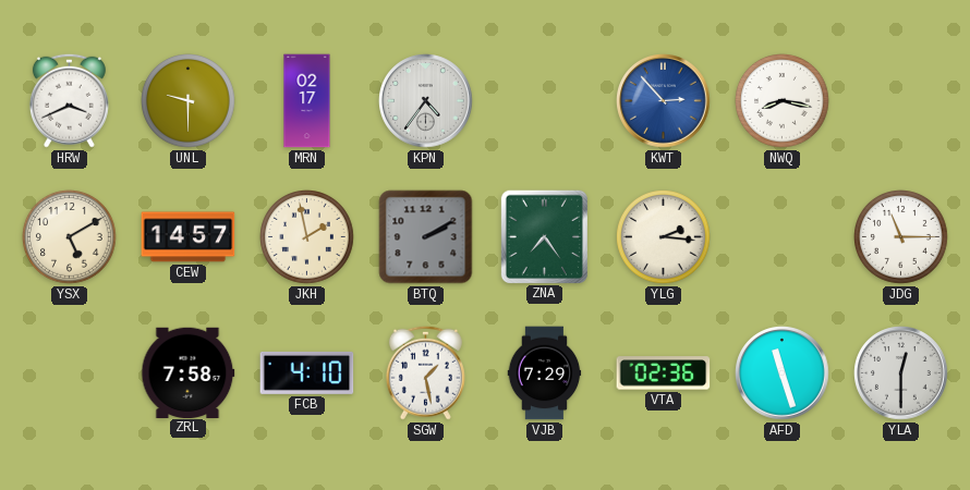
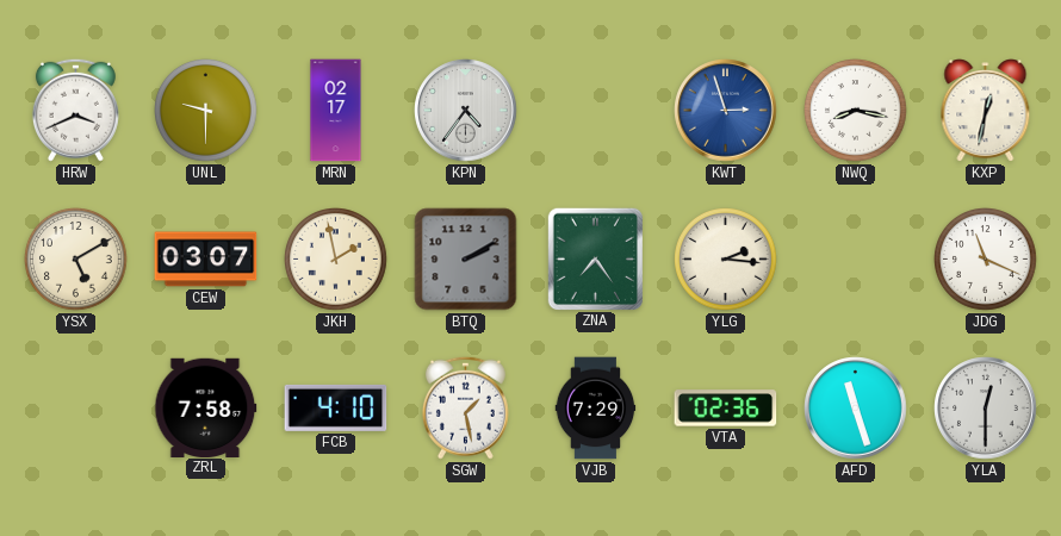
KWT: 2:53 -> 2:57
KXP: none -> 12:32
CEW: 14:57 -> 03:07
JDG: 11:15 -> 11:19
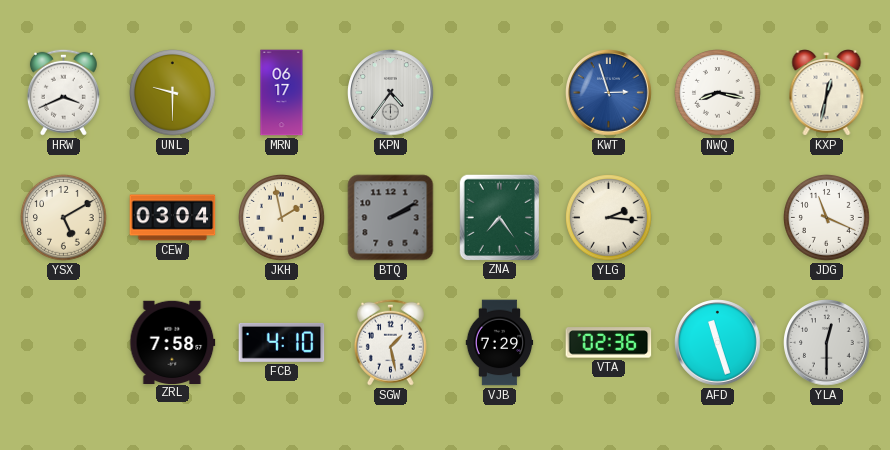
MRN: 02:17 -> 06:17
CEW: 03:07 -> 03:04
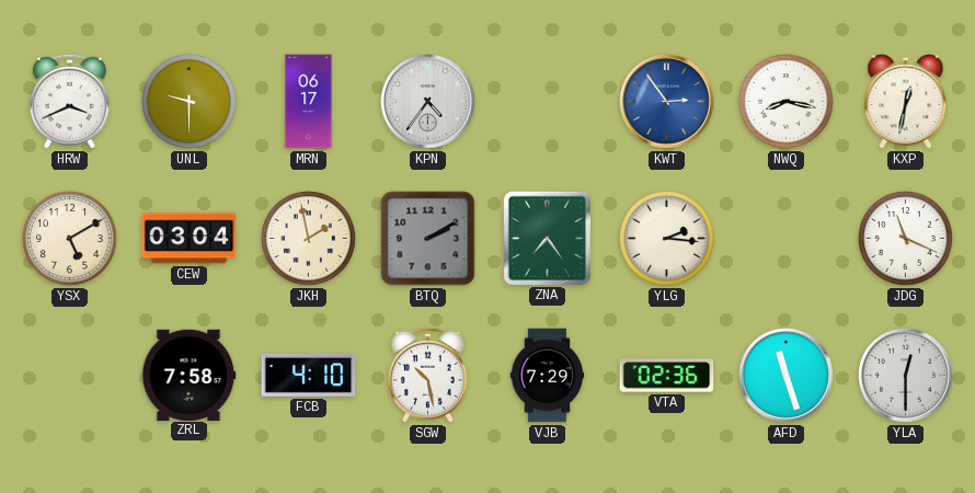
KWT: 2:57 -> 2:54
SGW: 1:28 -> 10:28
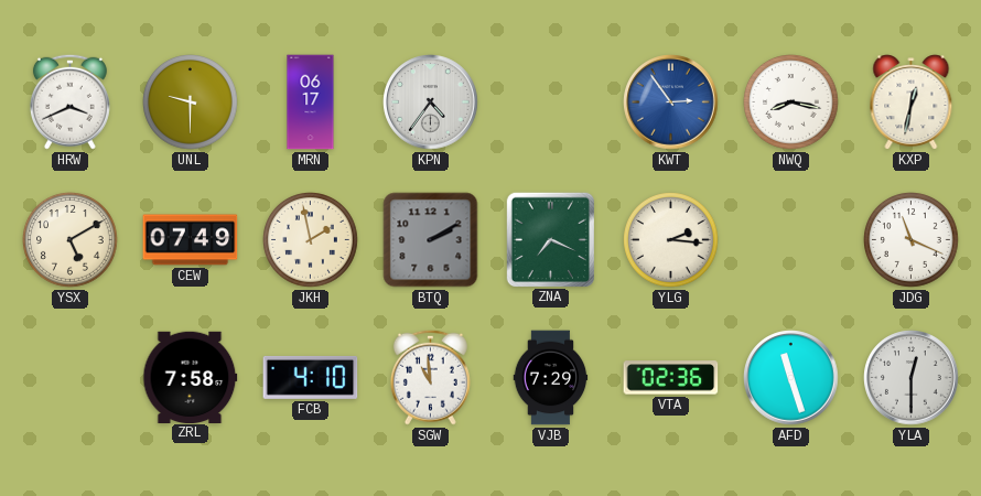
CEW: 03:04 -> 07:49
ZNA: 7:24 -> 7:19
SGW: 10:28 -> 10:59
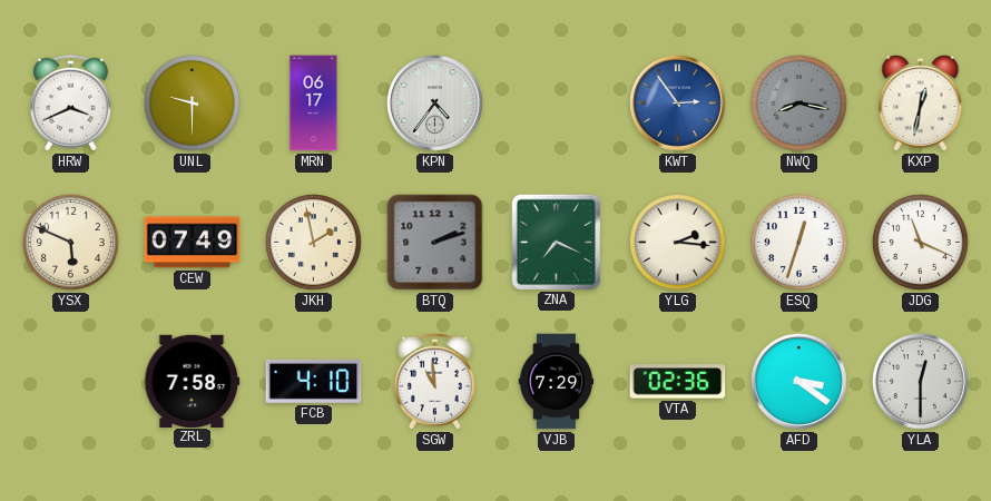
NWQ dial: white -> grey
YSX: 5:10 -> 5:49
BTQ: 2:10 -> 2:12
ESQ: none -> 12:33
AFD: 11:27 -> 3:21
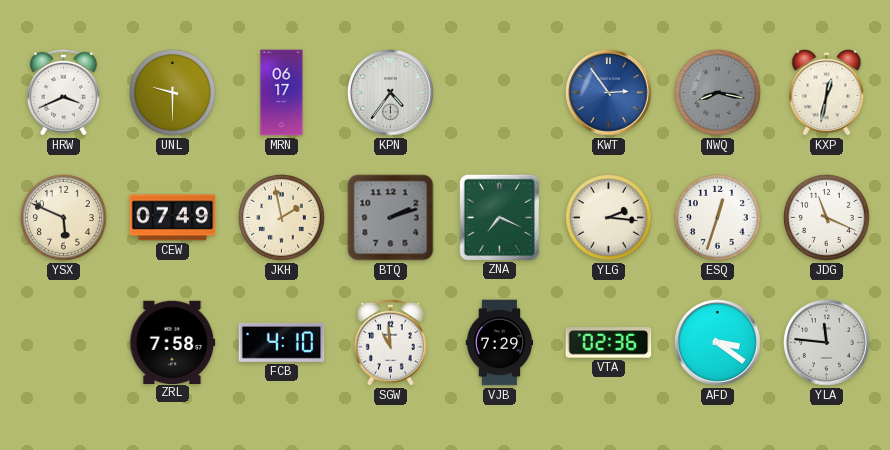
YLA: 12:30 -> 11:46
